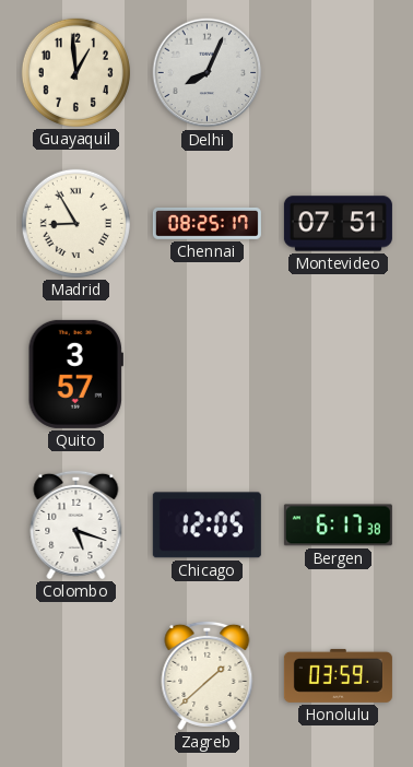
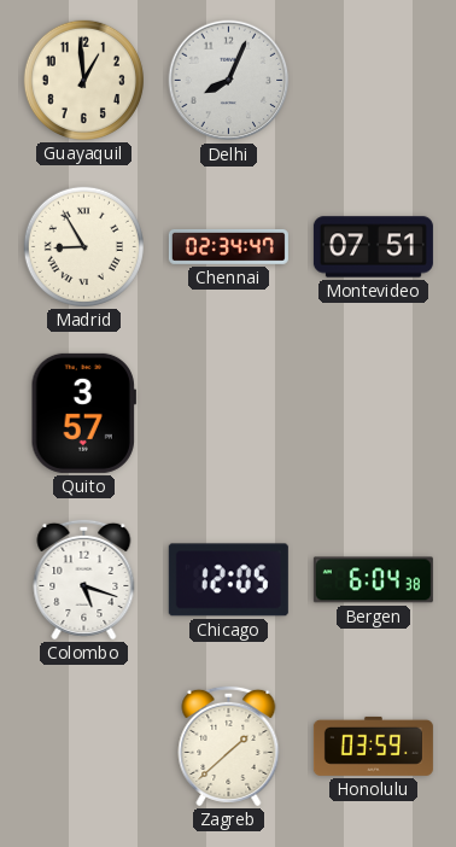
Chennai: 08:25 -> 02:34
Bergen: 6:17 -> 6:04
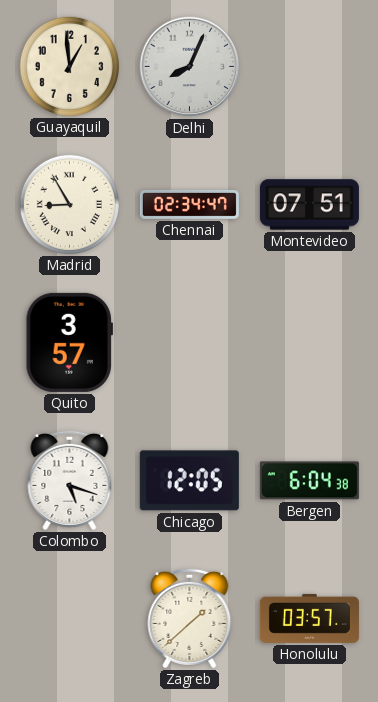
Honolulu: 03:59 -> 03:57
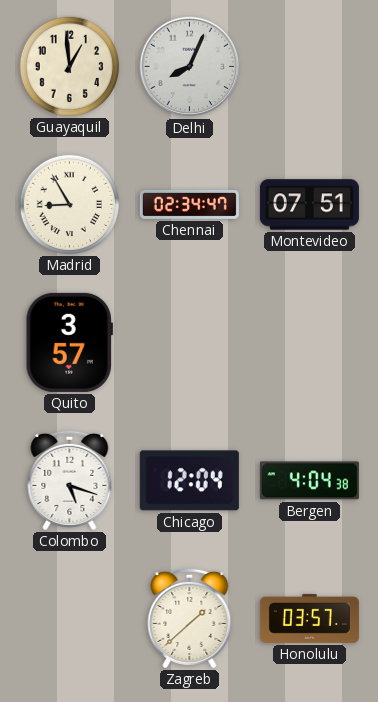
Chicago: 12:05 -> 12:04
Bergen: 6:04 -> 4:04
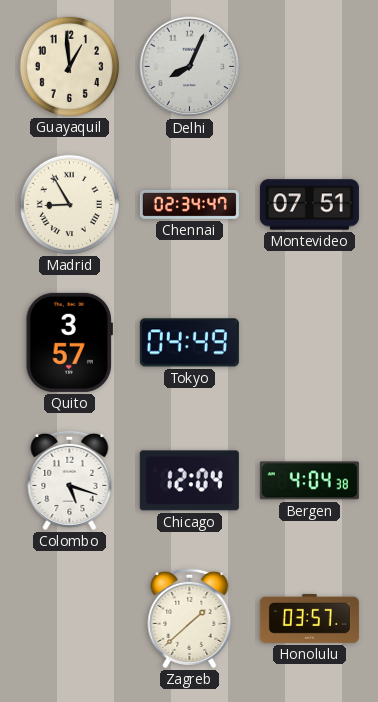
Tokyo: none -> 04:49
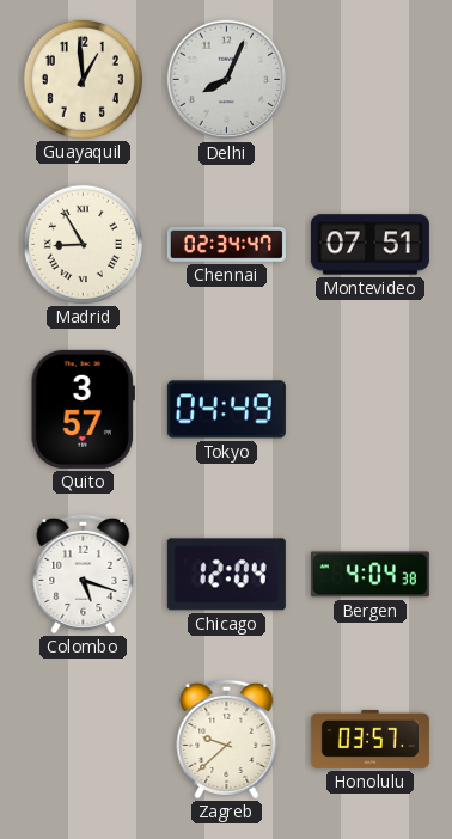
Zagreb: 1:38 -> 9:38
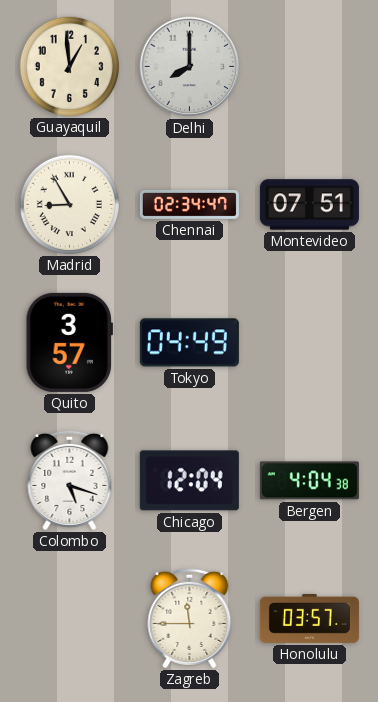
Delhi: 8:04 -> 8:00
Zagreb: 9:38 -> 11:45
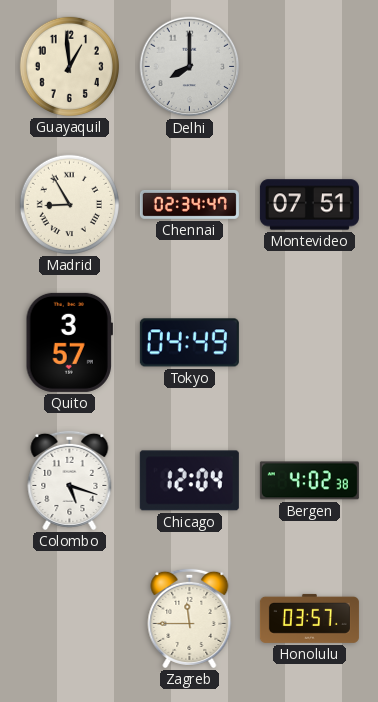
Bergen: 4:04 -> 4:02
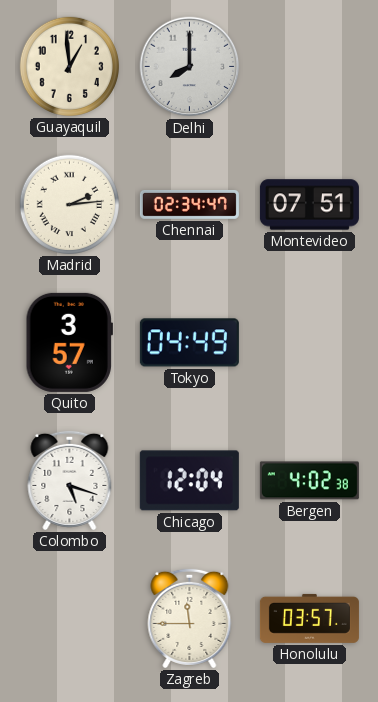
Madrid: 8:55 -> 2:14
